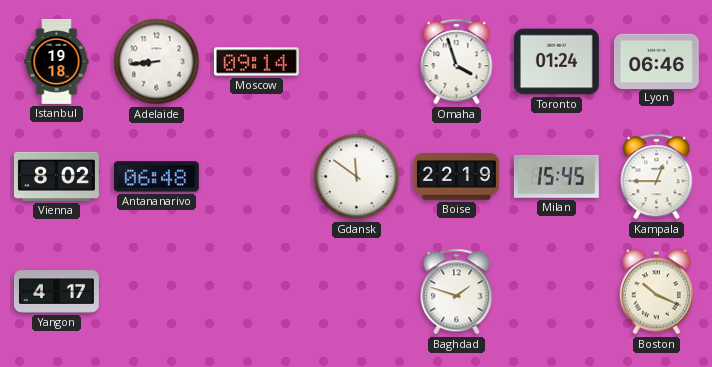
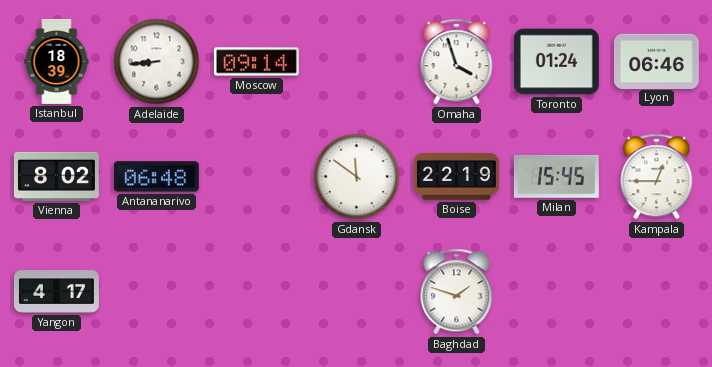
Istanbul: 19:18 -> 18:39
Boston: 10:19 -> none
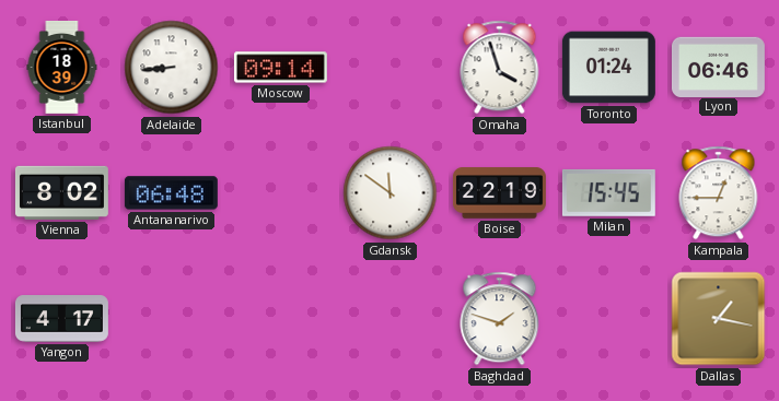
Dallas: none -> 1:17
